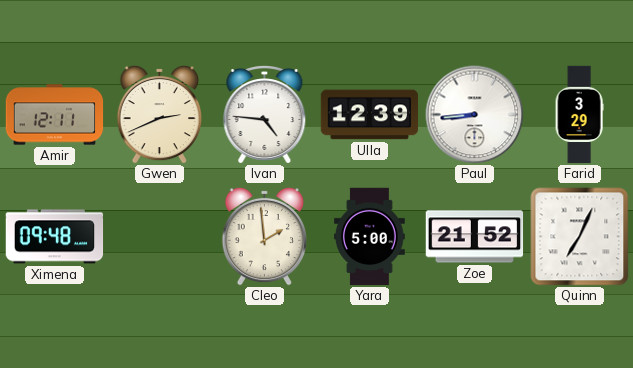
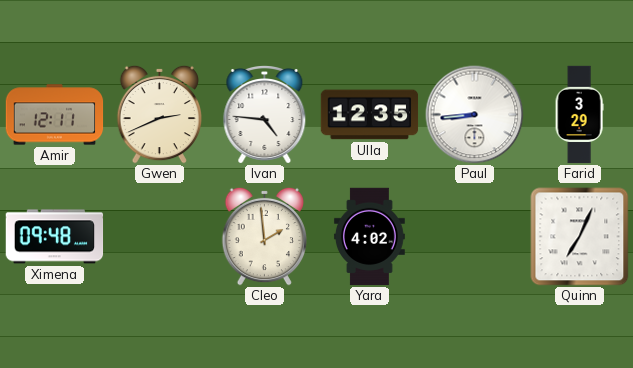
Ulla: 12:39 -> 12:35
Yara: 5:00 -> 4:02
Zoe: 21:52 -> none
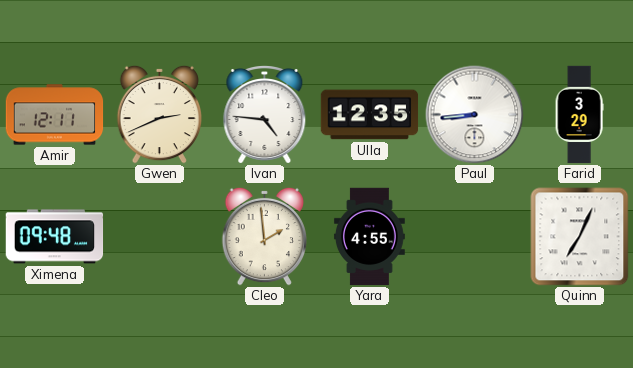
Yara: 4:02 -> 4:55
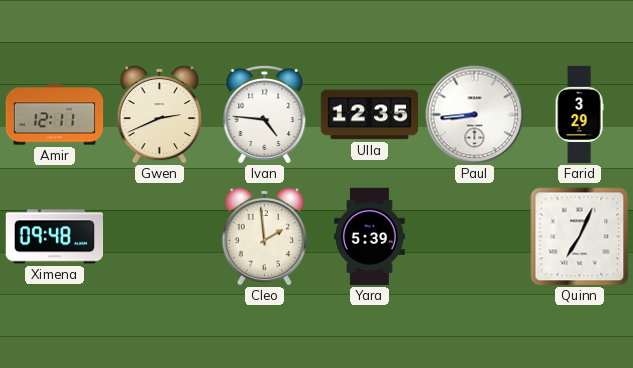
Yara: 4:55 -> 5:39
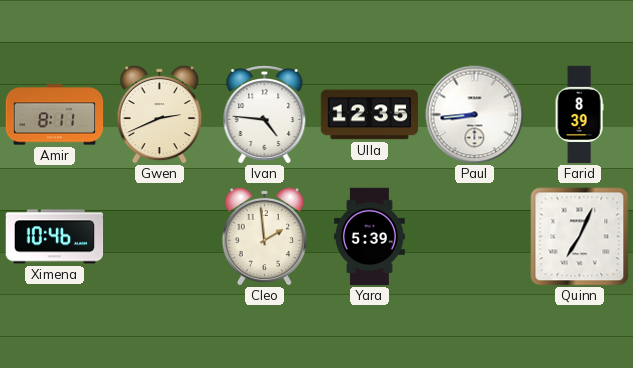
Amir: 12:11 -> 8:11
Farid: 3:29 -> 8:39
Ximena: 09:48 -> 10:46
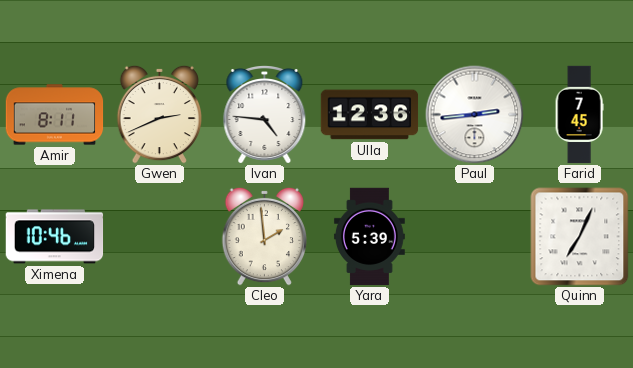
Ulla: 12:35 -> 12:36
Paul: 8:44 -> 2:44
Farid: 8:39 -> 7:45
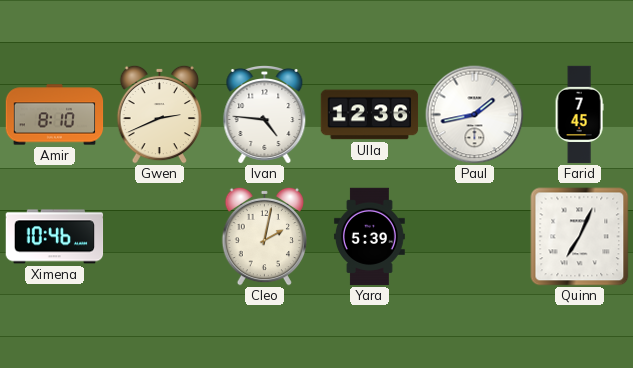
Amir: 8:11 -> 8:10
Paul: 2:44 -> 1:43
Cleo: 1:59 -> 2:02
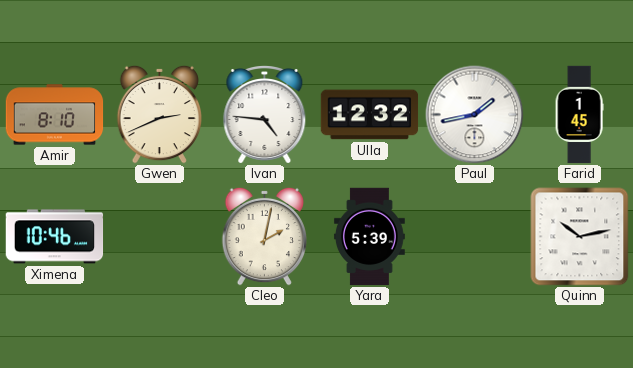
Ulla: 12:36 -> 12:32
Farid: 7:45 -> 1:45
Quinn: 7:04 -> 10:13
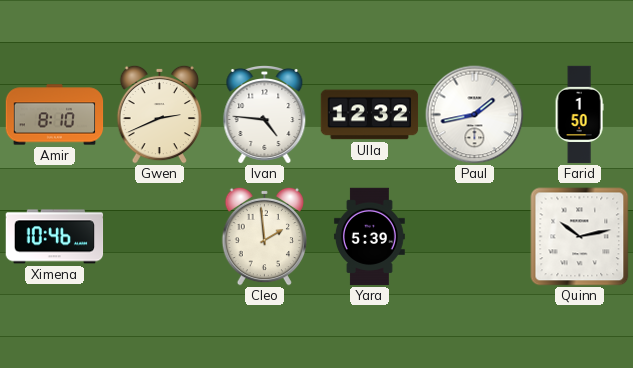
Farid: 1:45 -> 1:50
Cleo: 2:02 -> 1:59
